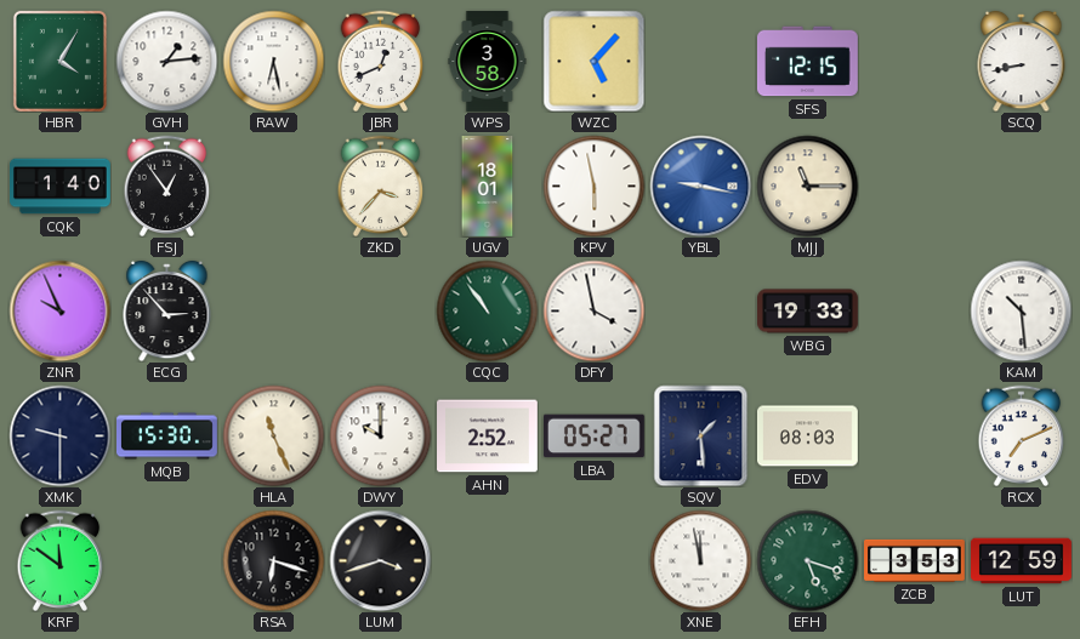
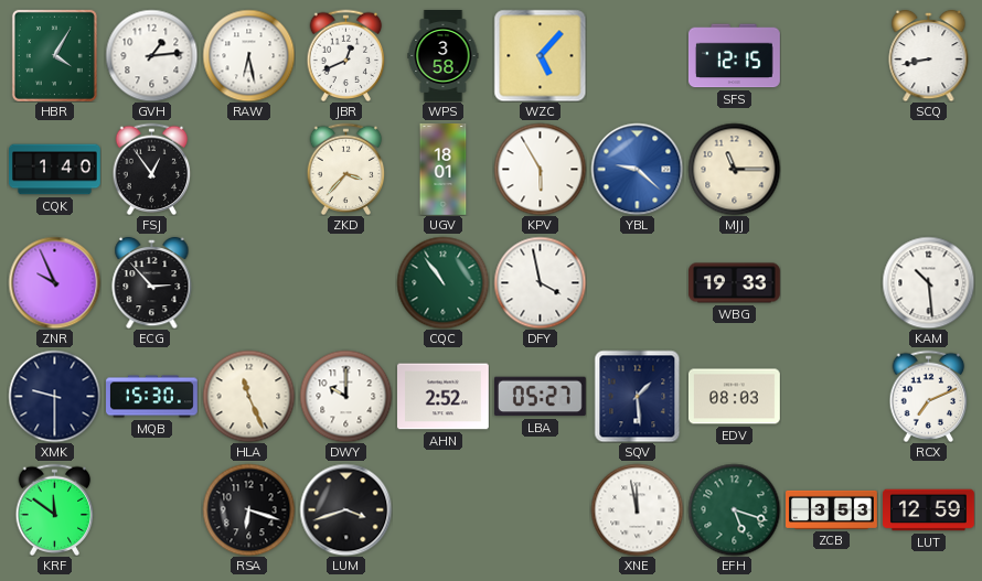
KPV: 5:58 -> 5:55
YBL: 9:17 -> 9:22
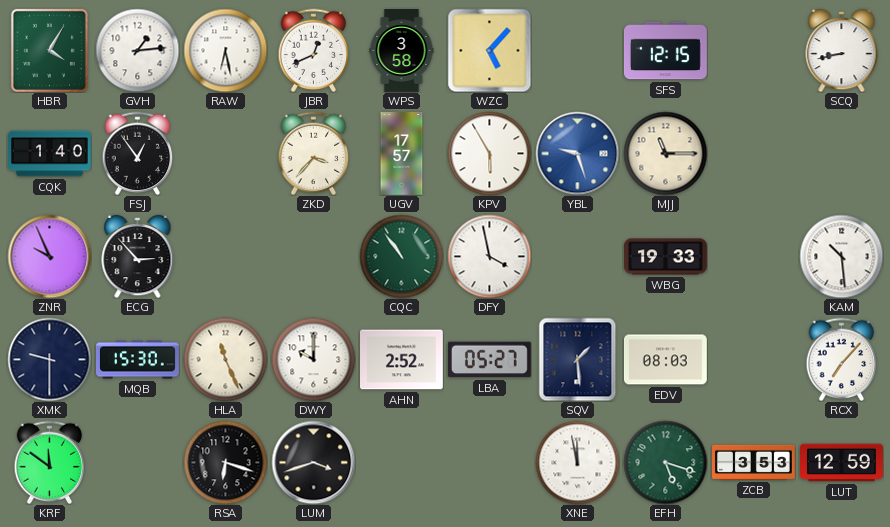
UGV: 18:01 -> 17:57
YBL: 9:22 -> 9:27
RCX: 7:11 -> 7:07
